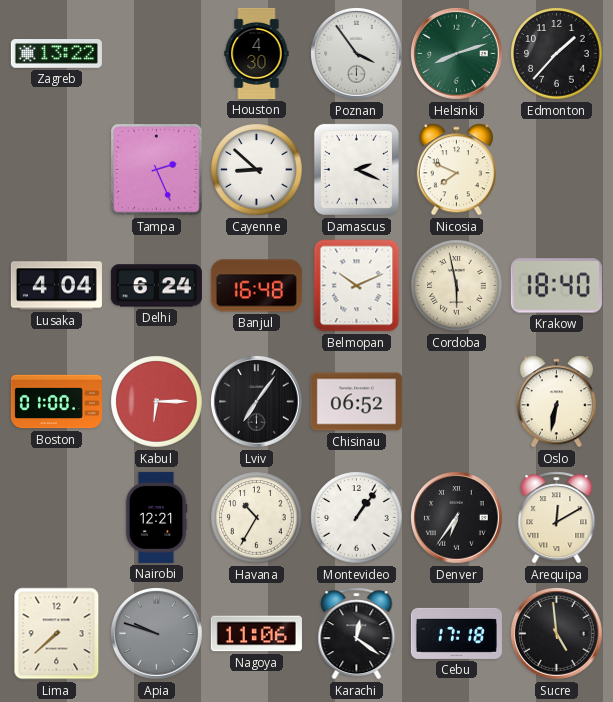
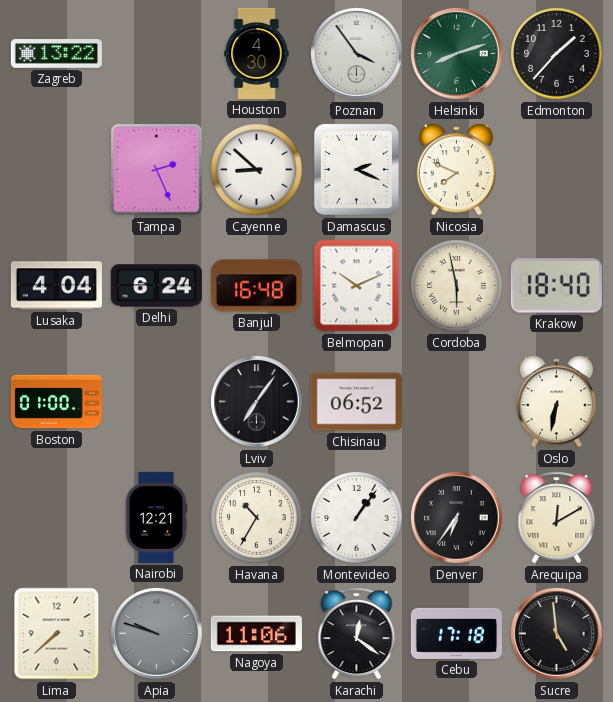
Kabul: 6:15 -> none
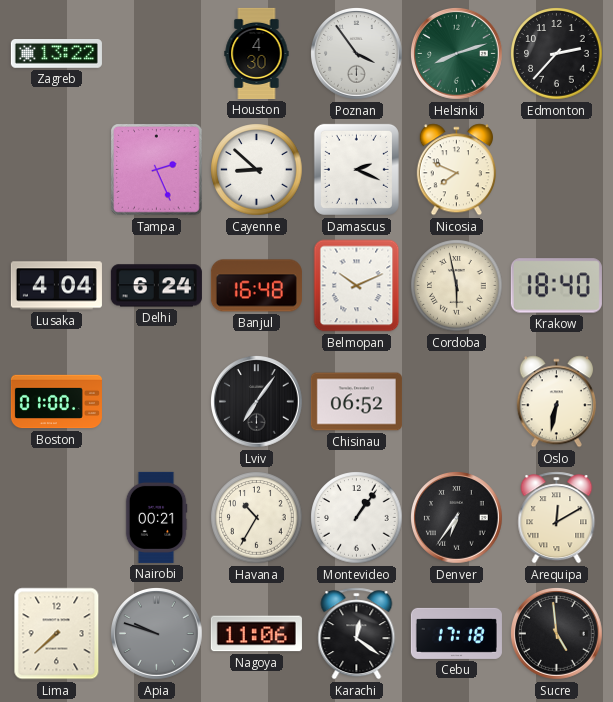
Edmonton: 1:37 -> 2:37
Nairobi: 12:21 -> 00:21
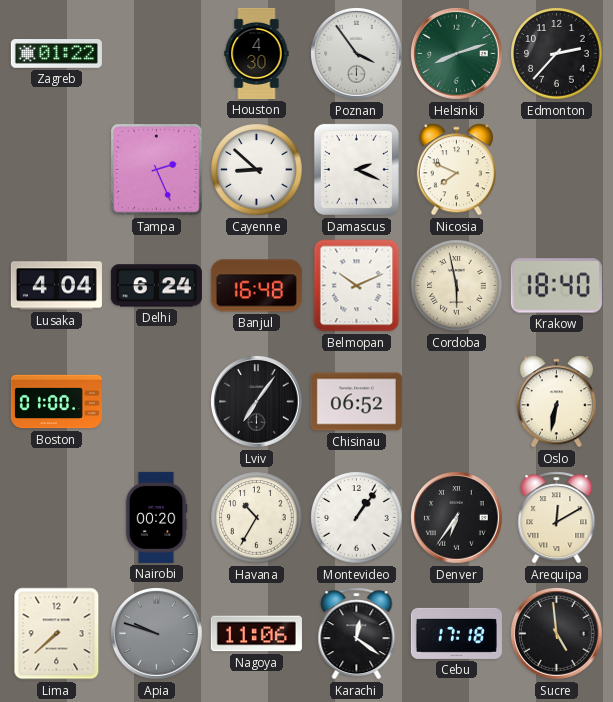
Zagreb: 13:22 -> 01:22
Nairobi: 00:21 -> 00:20
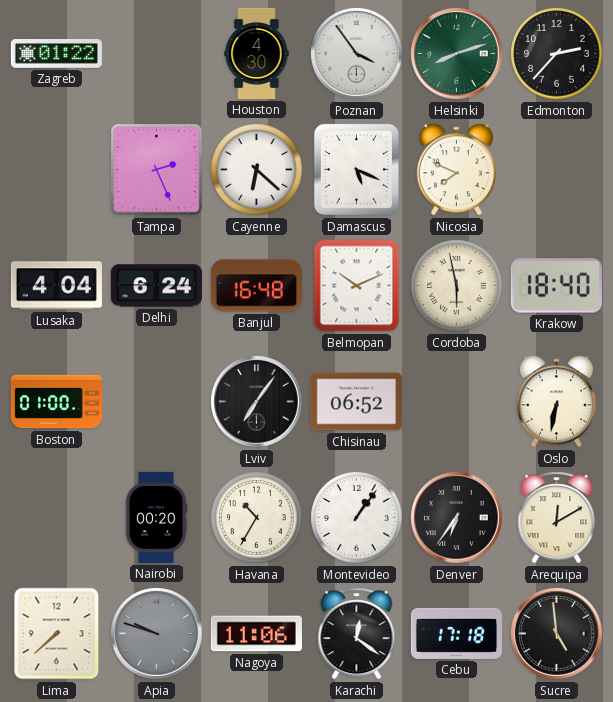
Cayenne: 8:52 -> 6:22
Damascus: 2:19 -> 5:19
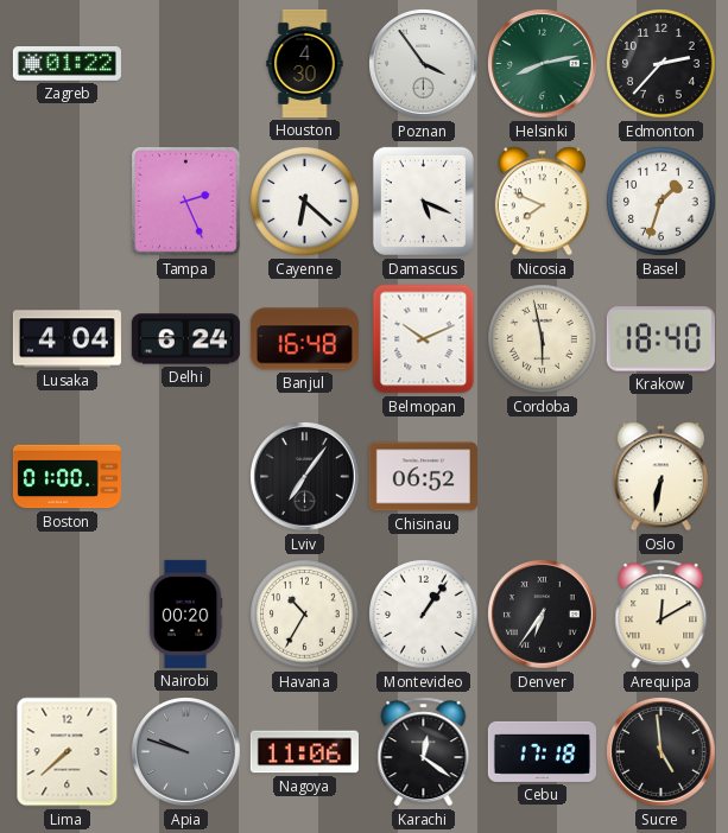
Helsinki: 8:12 -> 8:13
Basel: none -> 1:33
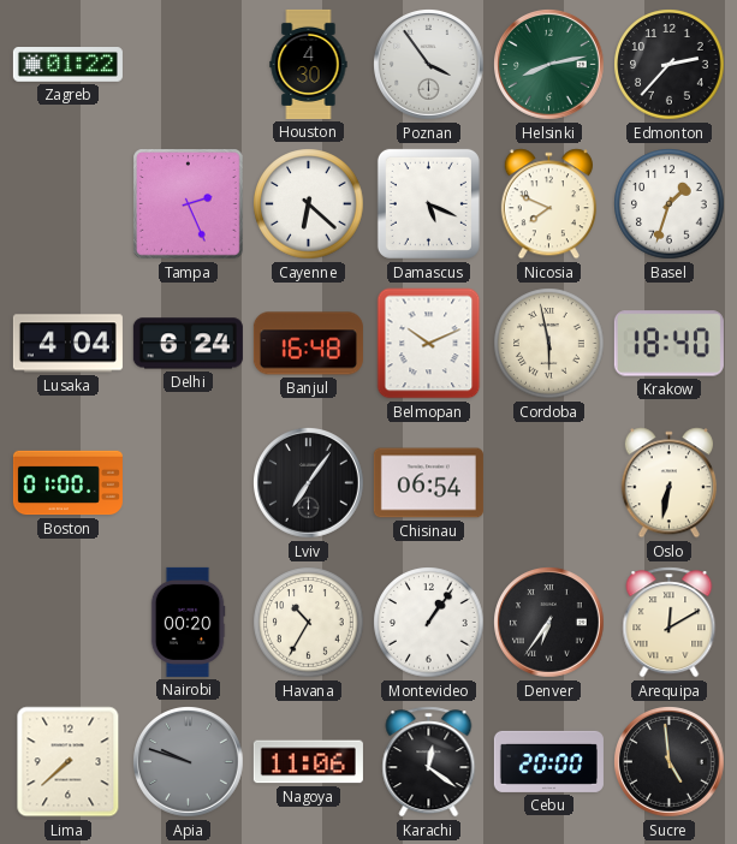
Chisinau: 06:52 -> 06:54
Cebu: 17:18 -> 20:00
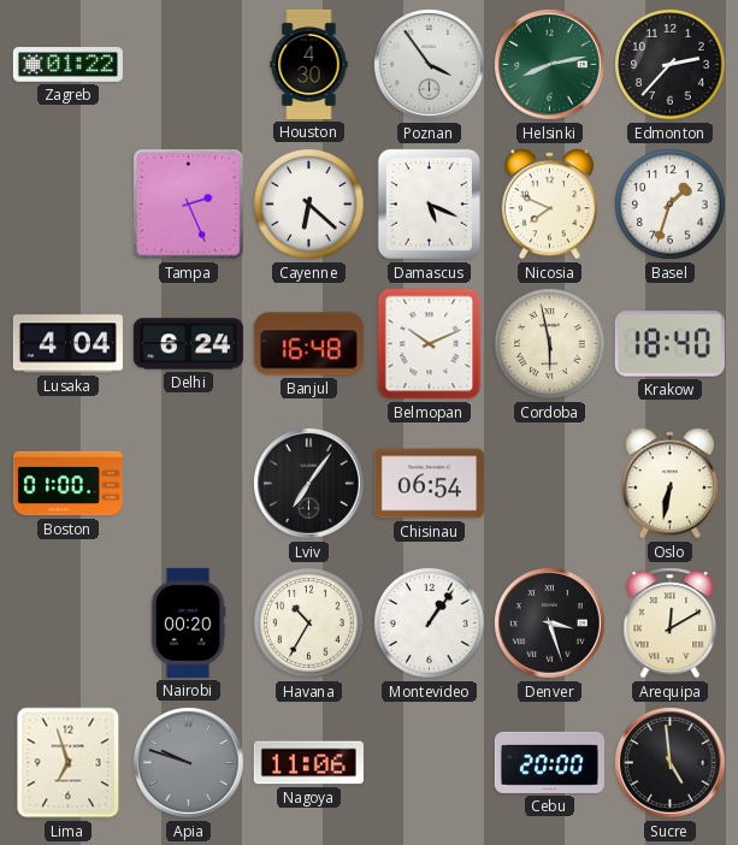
Denver: 6:36 -> 3:27
Lima: 7:38 -> 6:57
Karachi: 12:21 -> none
